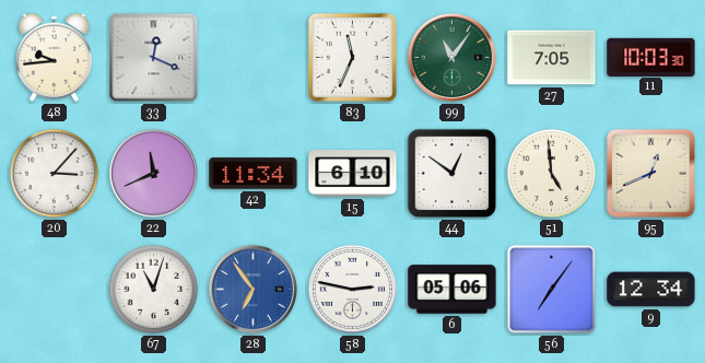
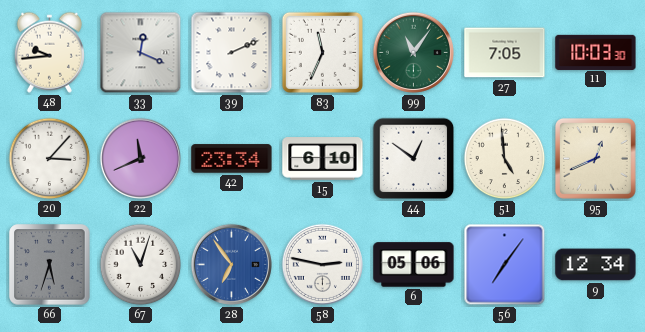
39: none -> 2:11
42: 11:34 -> 23:34
66: none -> 5:33
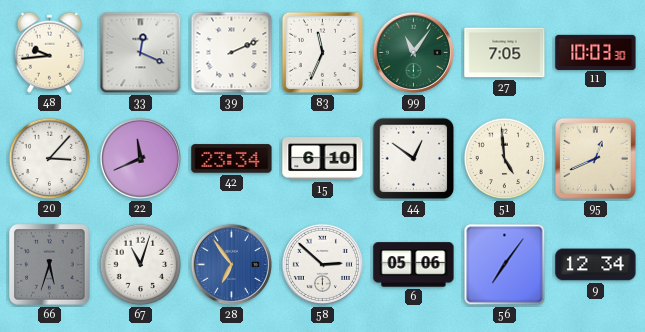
58: 2:47 -> 2:52
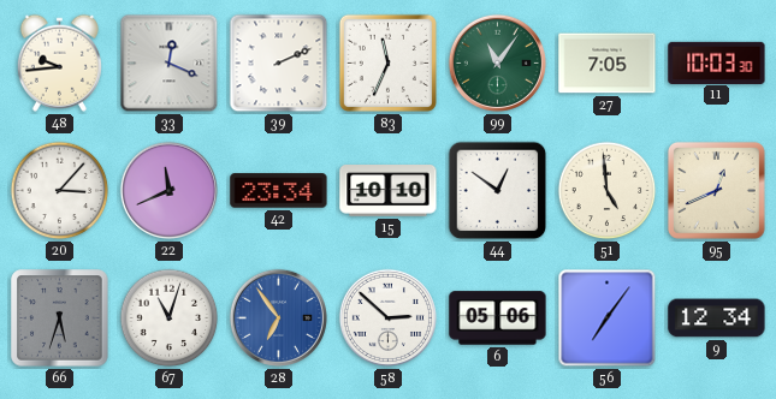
15: 6:10 -> 10:10
